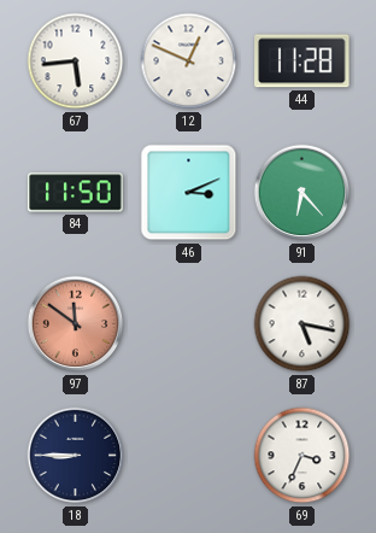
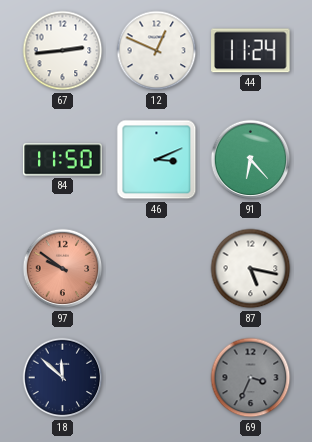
67: 5:44 -> 2:44
44: 11:28 -> 11:24
97: 11:51 -> 9:51
18: 8:45 -> 11:52
69 dial: white -> grey
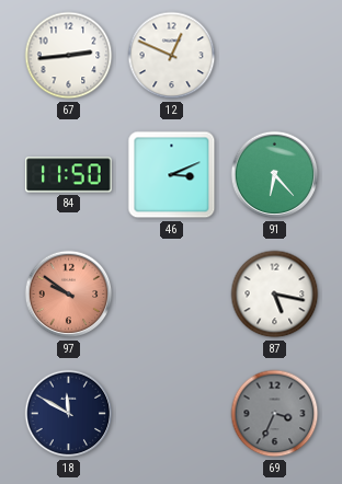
44: 11:24 -> none
18: 11:52 -> 11:50
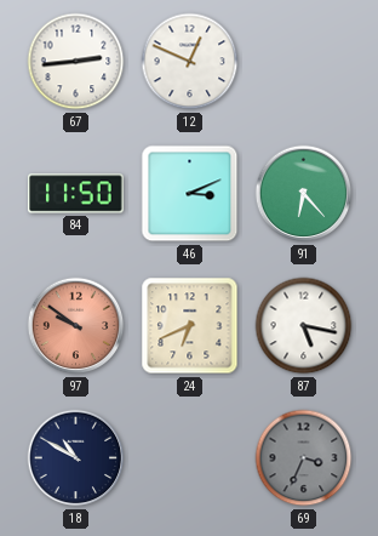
24: none -> 6:41
18: 11:50 -> 10:50
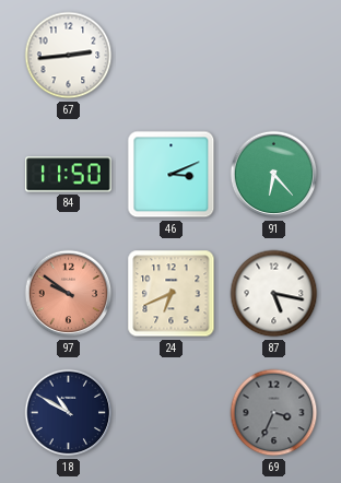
12: 12:49 -> none
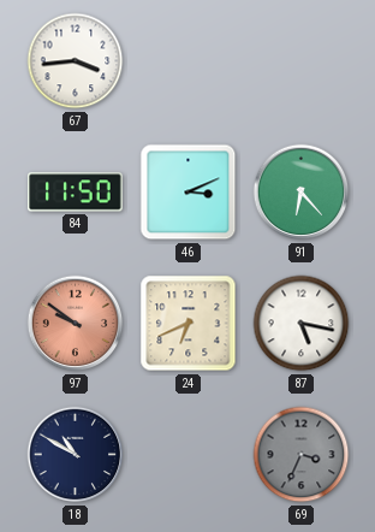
67: 2:44 -> 3:44
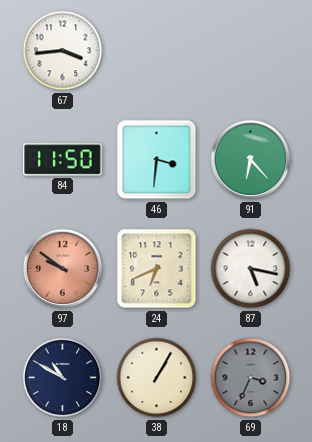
46: 3:11 -> 3:31
38: none -> 1:05
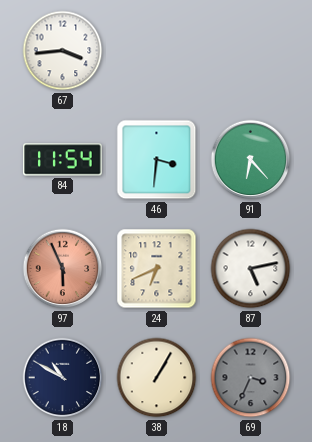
84: 11:50 -> 11:54
97: 9:51 -> 5:56
87: 5:17 -> 5:13
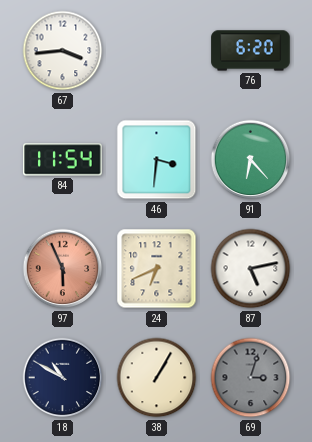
76: none -> 6:20
69: 3:34 -> 3:03
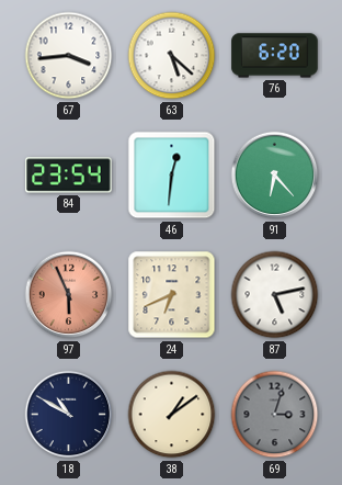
63: none -> 5:22
84: 11:54 -> 23:54
46: 3:31 -> 12:31
38: 1:05 -> 1:09
